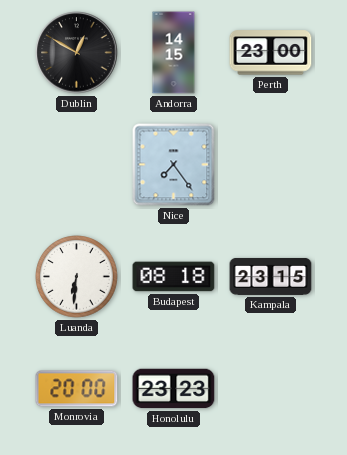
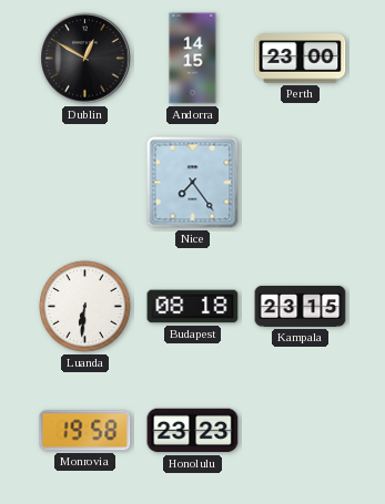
Monrovia: 20:00 -> 19:58
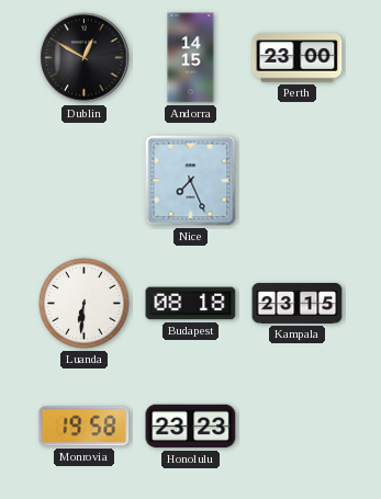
Nice: 7:24 -> 7:26
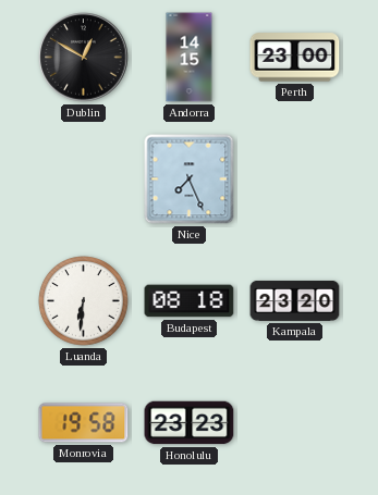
Kampala: 23:15 -> 23:20
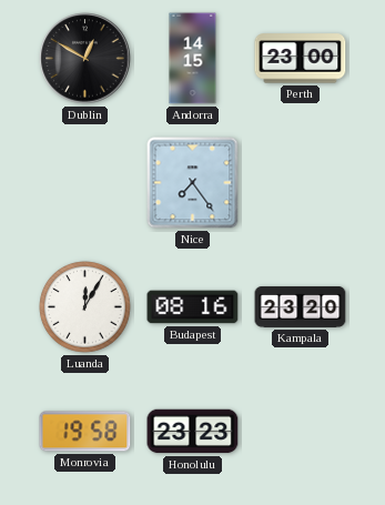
Nice: 7:26 -> 7:24
Luanda: 6:31 -> 12:05
Budapest: 08:18 -> 08:16
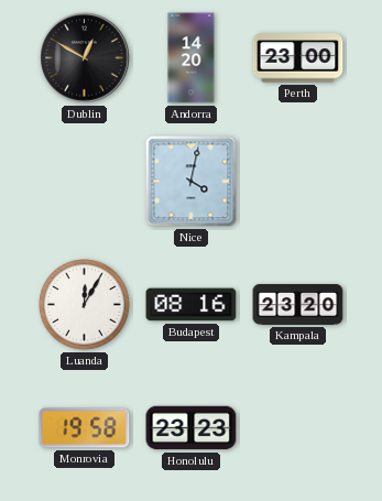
Andorra: 14:15 -> 14:20
Nice: 7:24 -> 4:02
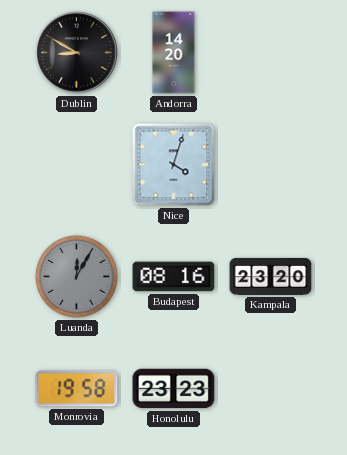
Dublin: 12:50 -> 8:50
Perth: 23:00 -> none
Nice: 4:02 -> 4:03
Luanda dial: white -> grey
